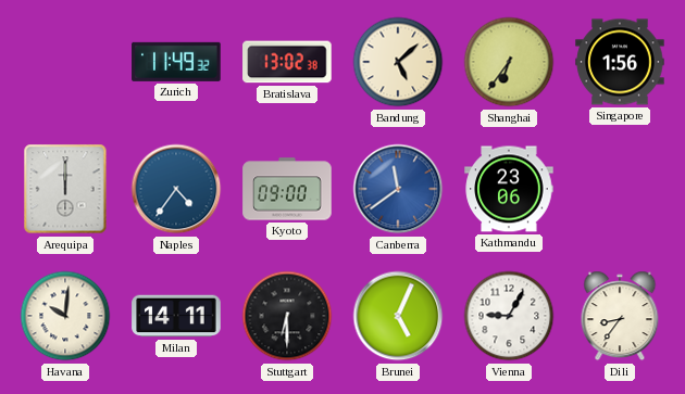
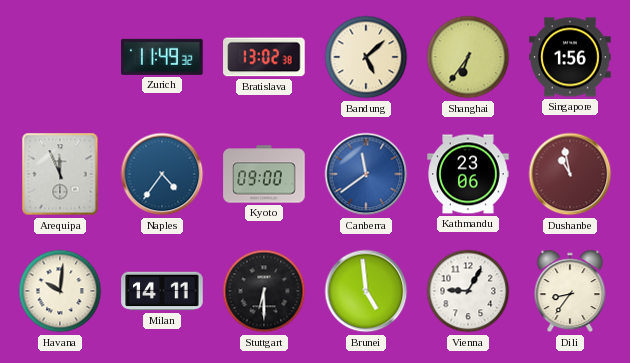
Arequipa: 12:00 -> 11:56
Dushanbe: none -> 10:58
Brunei: 5:04 -> 4:59
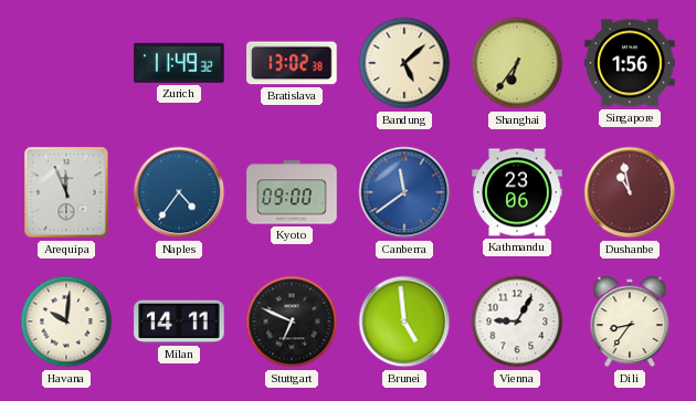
Stuttgart: 6:30 -> 6:49
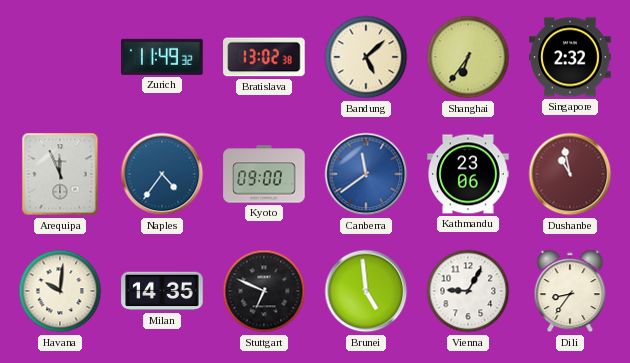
Singapore: 1:56 -> 2:32
Milan: 14:11 -> 14:35
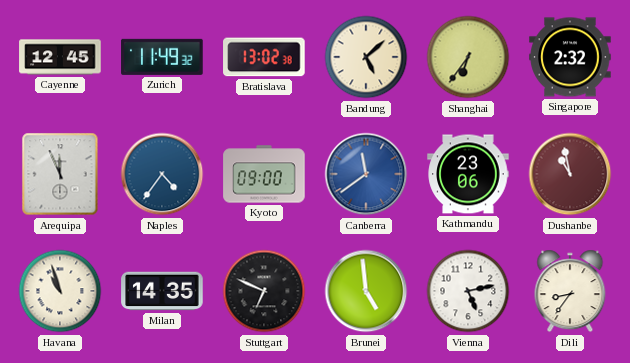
Cayenne: none -> 12:45
Havana: 10:01 -> 10:57
Vienna: 9:05 -> 5:13
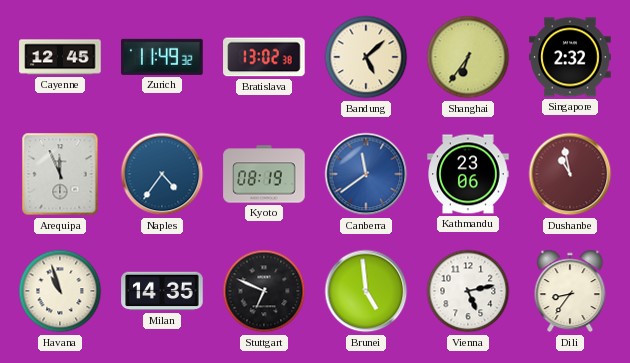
Kyoto: 09:00 -> 08:19
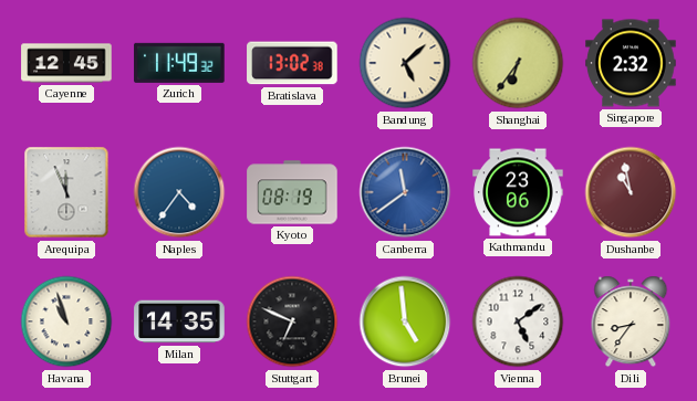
Vienna: 5:13 -> 5:09
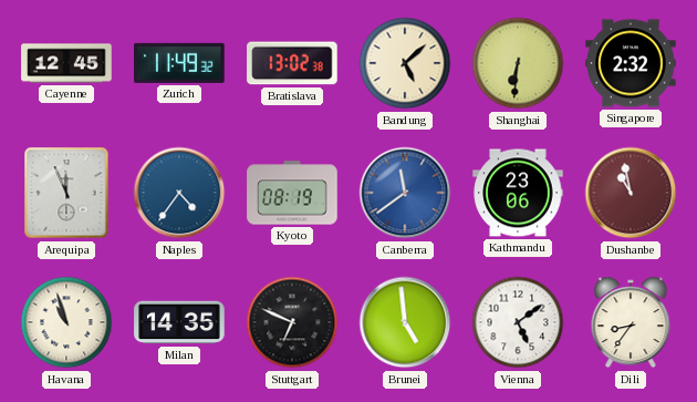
Shanghai: 6:36 -> 6:31
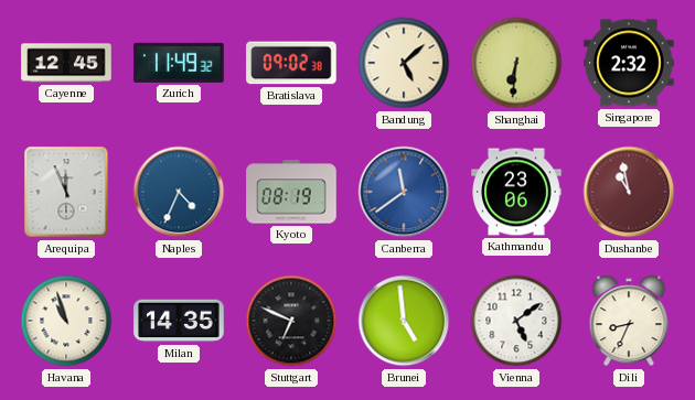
Bratislava: 13:02 -> 09:02
Naples: 4:36 -> 4:34
Dili: 8:36 -> 8:34
